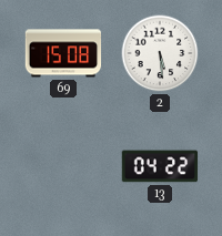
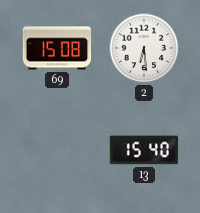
2: 5:29 -> 6:29
13: 04:22 -> 15:40
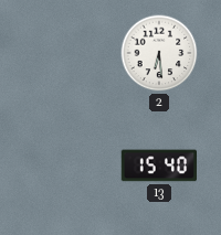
69: 15:08 -> none
